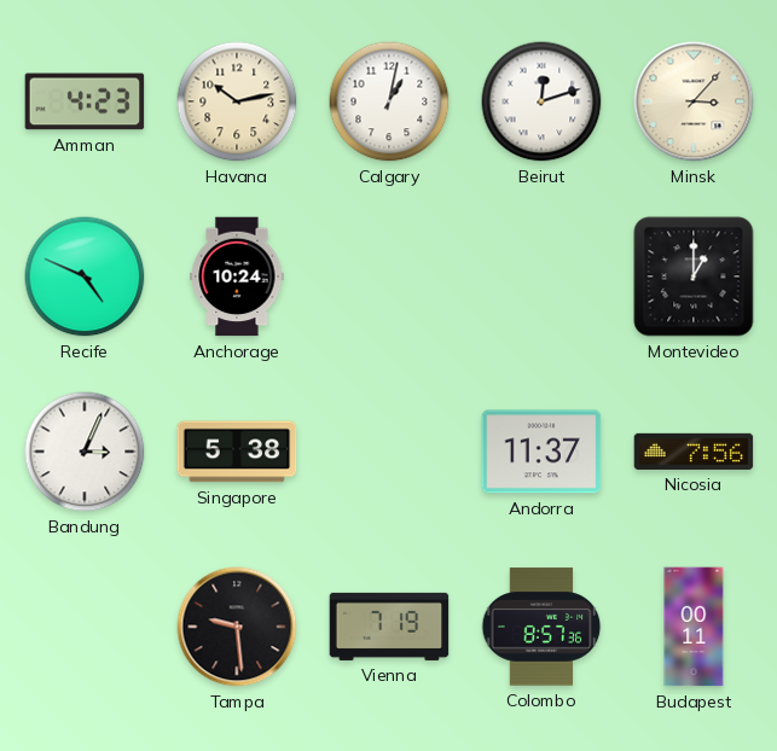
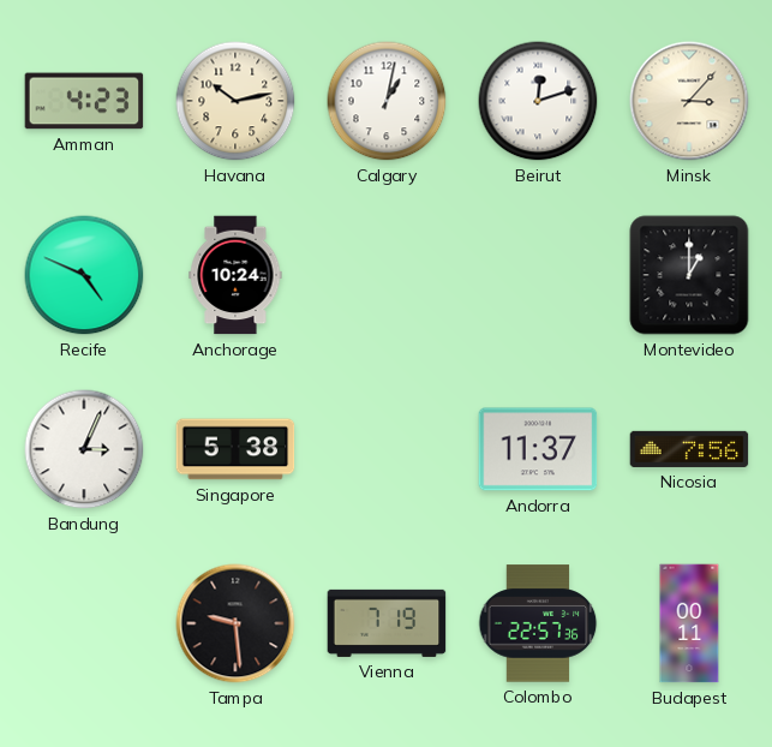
Colombo: 8:57 -> 22:57
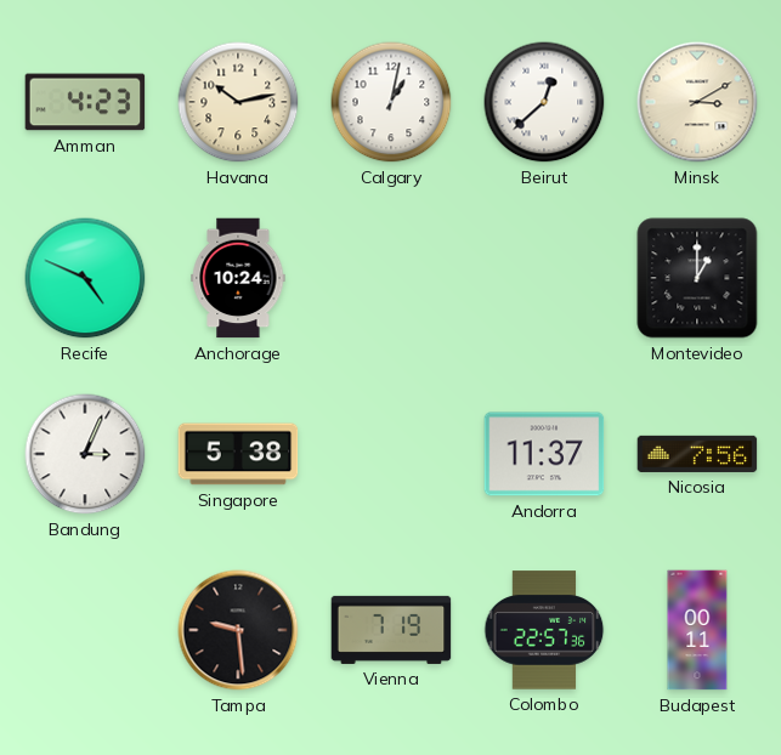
Beirut: 12:12 -> 12:38
Minsk: 3:07 -> 3:10
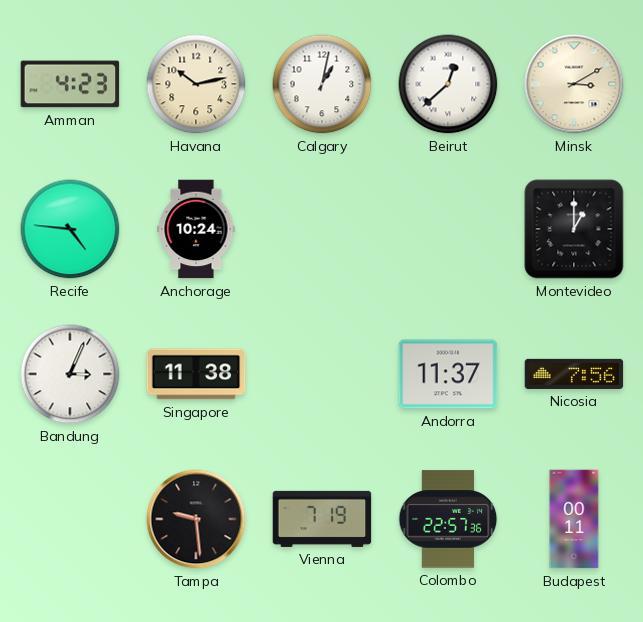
Recife: 4:49 -> 4:46
Singapore: 5:38 -> 11:38
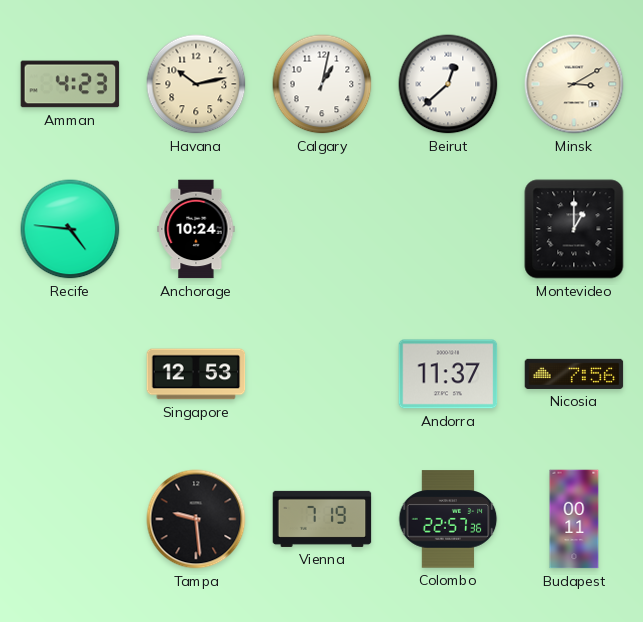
Bandung: 3:04 -> none
Singapore: 11:38 -> 12:53
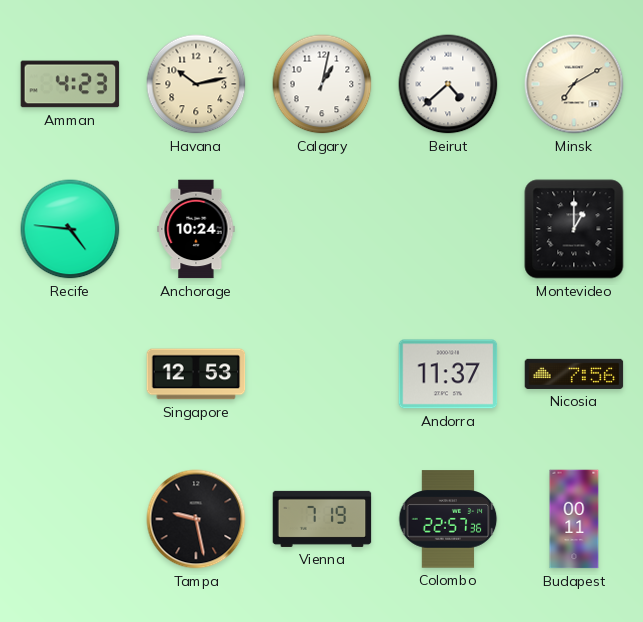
Beirut: 12:38 -> 4:38
Minsk: 3:10 -> 7:10
Tampa: 9:29 -> 9:28
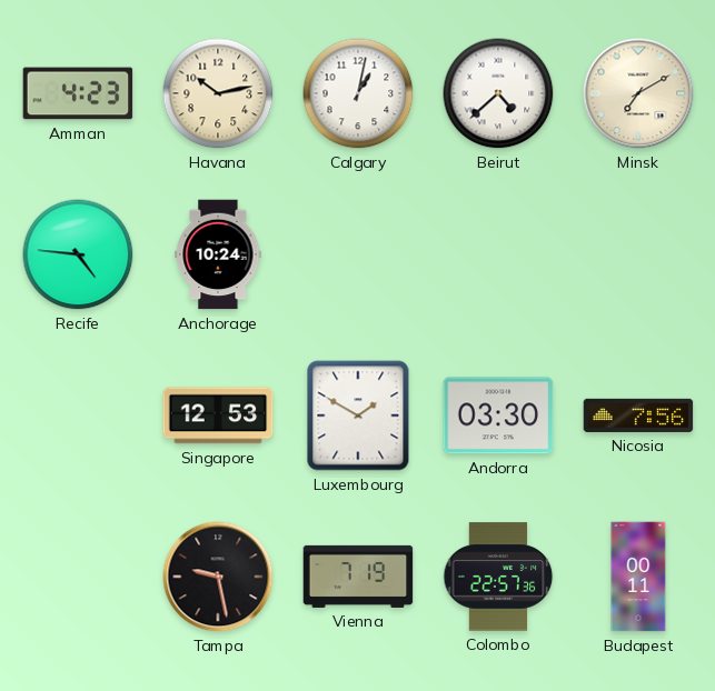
Montevideo: 1:00 -> none
Luxembourg: none -> 1:50
Andorra: 11:37 -> 03:30
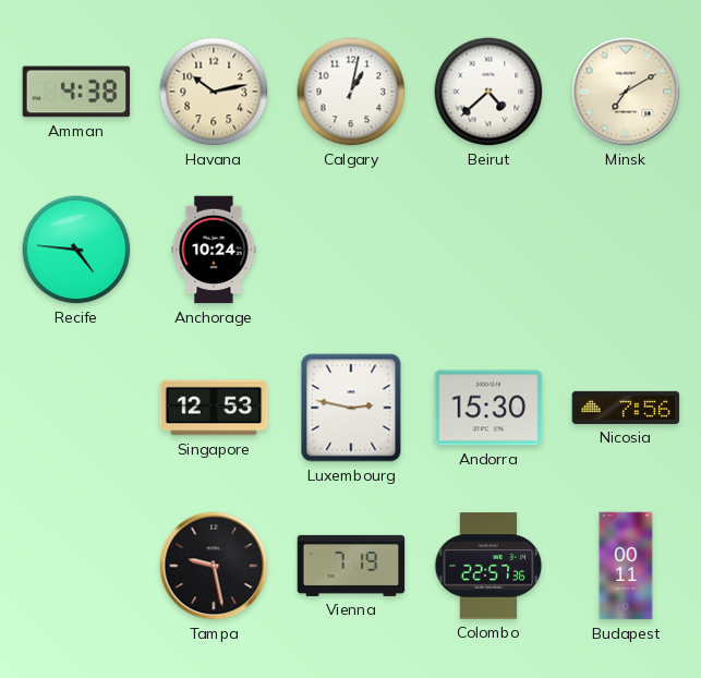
Amman: 4:23 -> 4:38
Luxembourg: 1:50 -> 2:47
Andorra: 03:30 -> 15:30
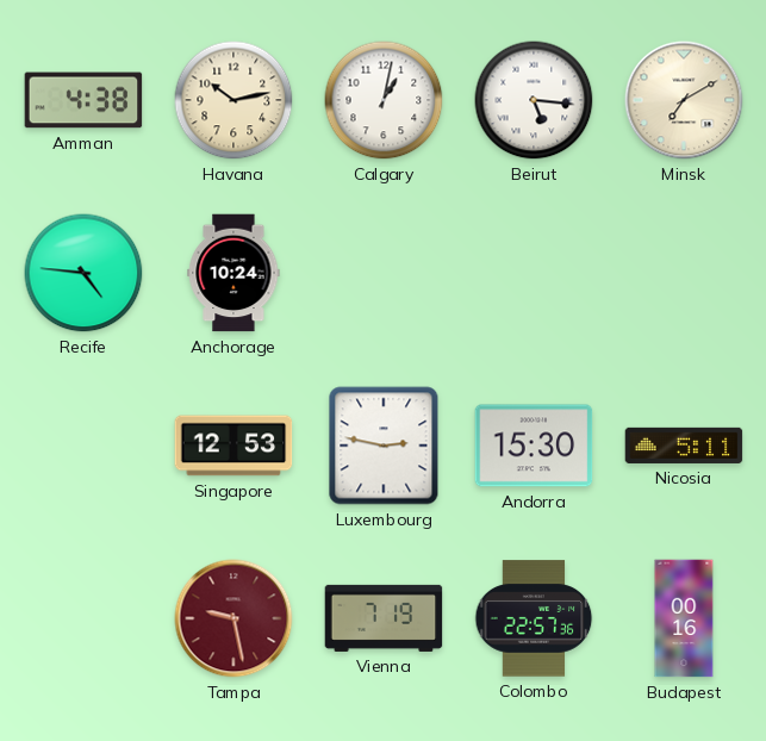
Beirut: 4:38 -> 5:16
Nicosia: 7:56 -> 5:11
Tampa dial: black -> burgundy
Budapest: 00:11 -> 00:16
